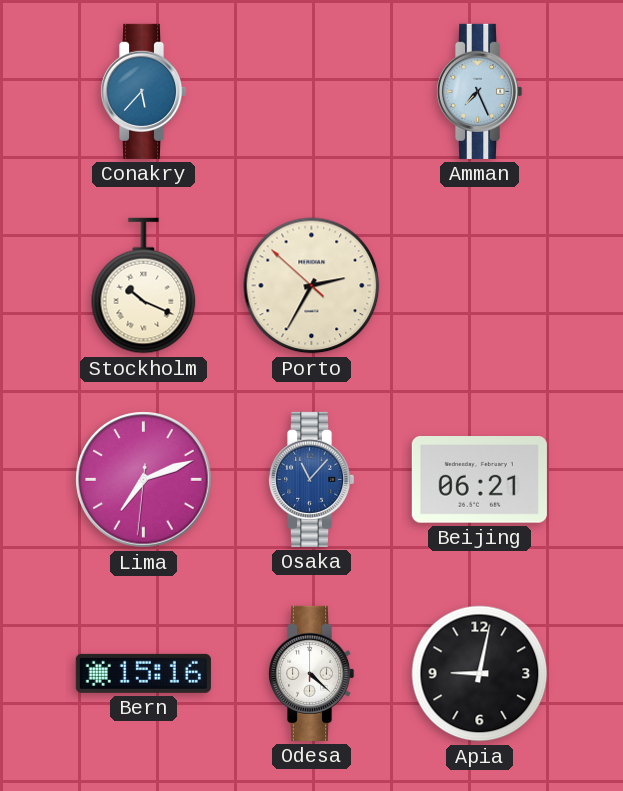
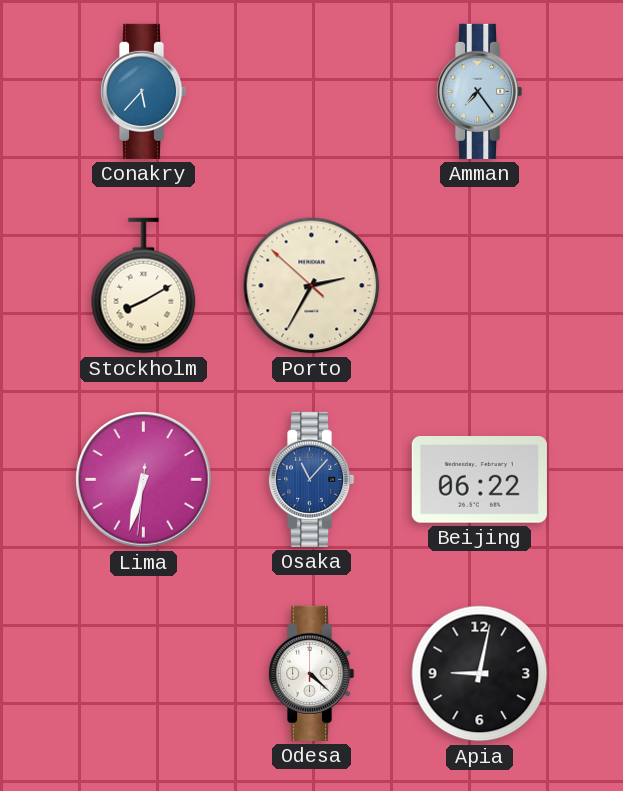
Amman: 7:26 -> 7:24
Stockholm: 10:19 -> 8:10
Lima: 7:11 -> 6:32
Beijing: 06:21 -> 06:22
Bern: 15:16 -> none
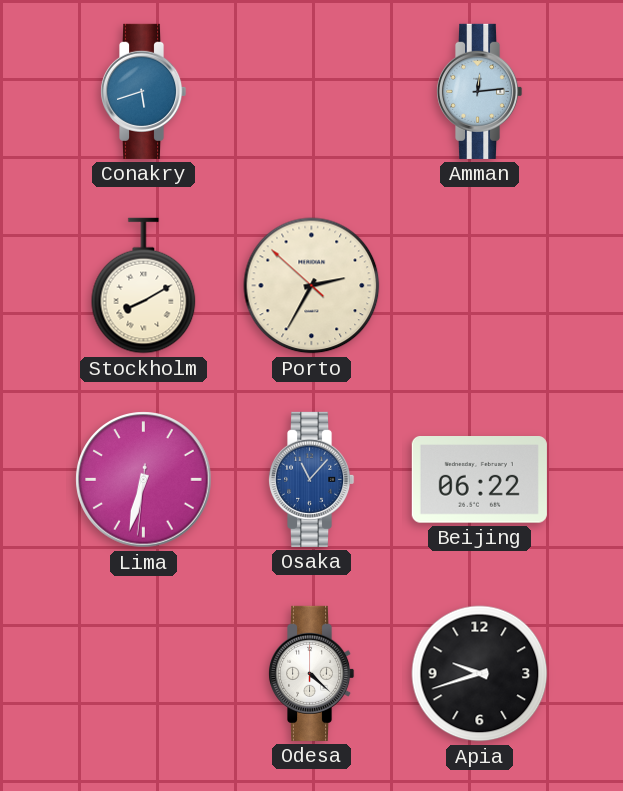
Conakry: 5:37 -> 5:42
Amman: 7:24 -> 12:14
Apia: 9:02 -> 9:42
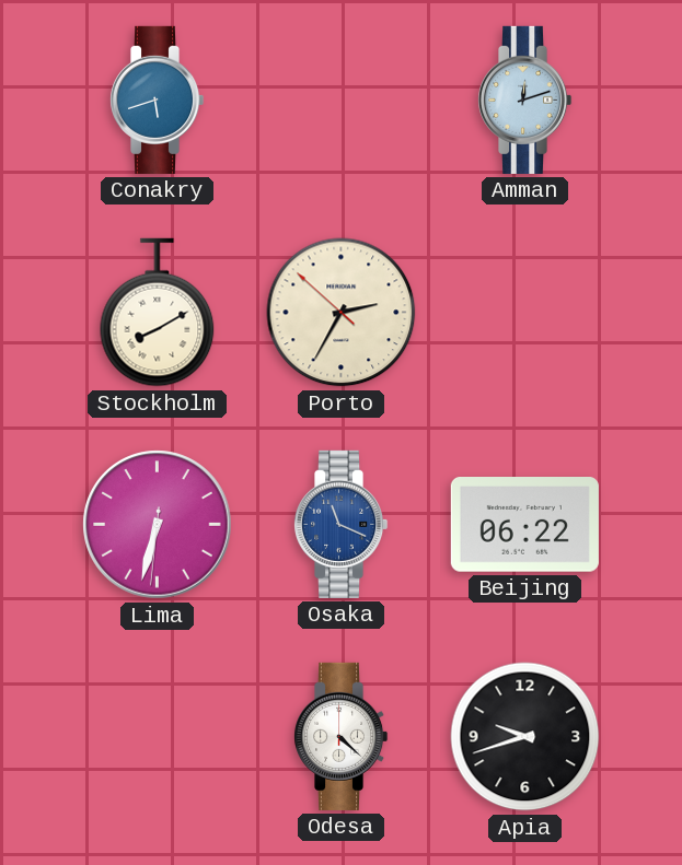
Amman: 12:14 -> 12:12
Osaka: 11:07 -> 11:19
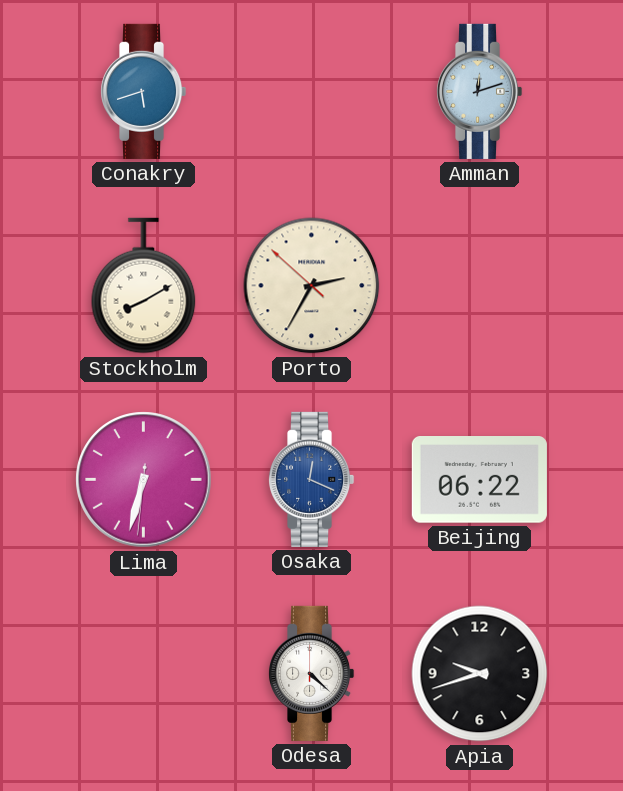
Osaka: 11:19 -> 12:19
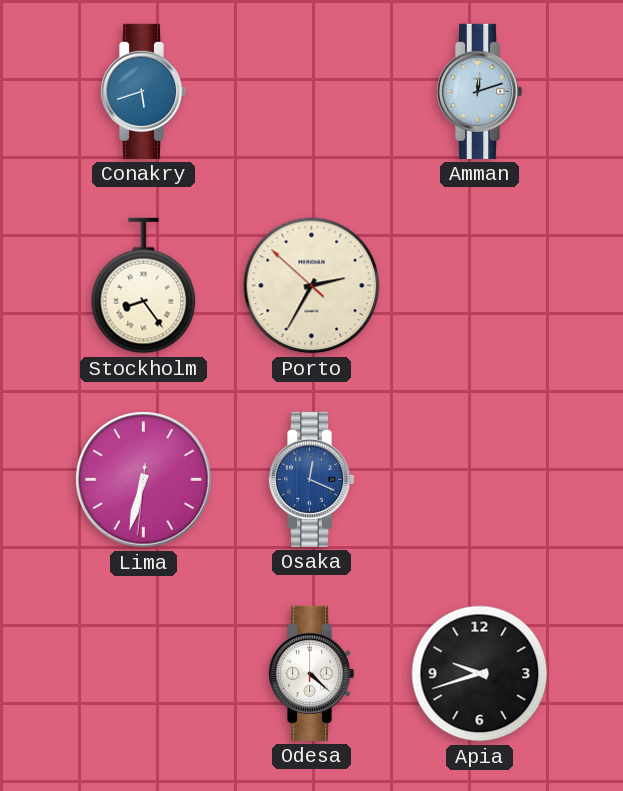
Stockholm: 8:10 -> 8:24
Beijing: 06:22 -> none
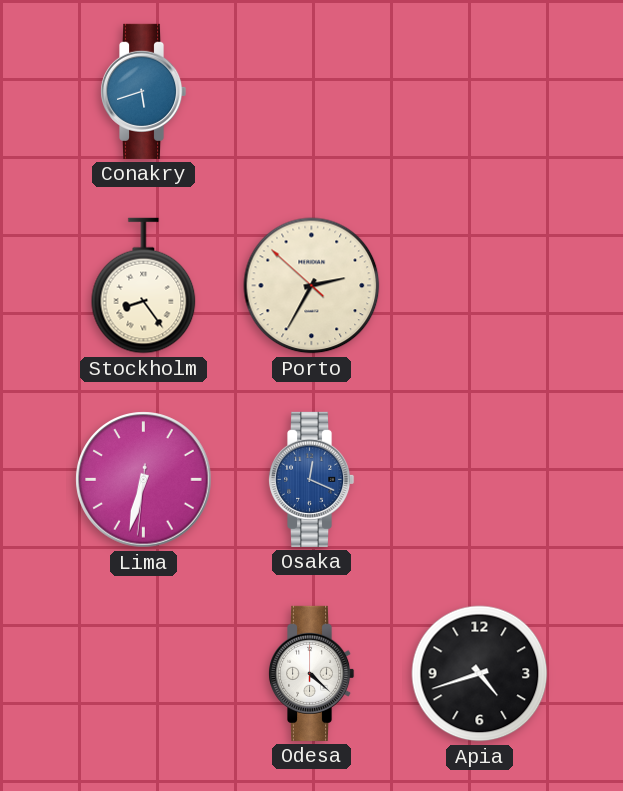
Amman: 12:12 -> none
Apia: 9:42 -> 4:42
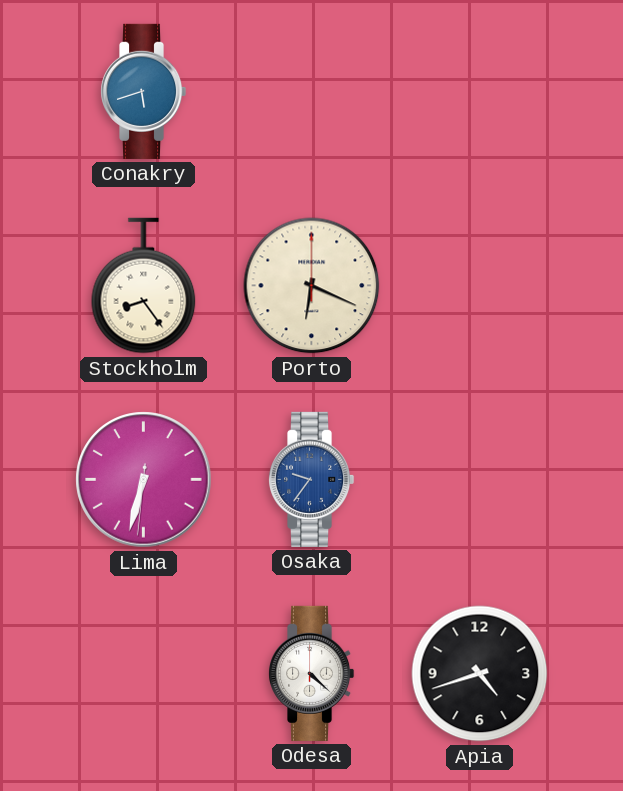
Porto: 2:34 -> 6:19
Osaka: 12:19 -> 9:36
